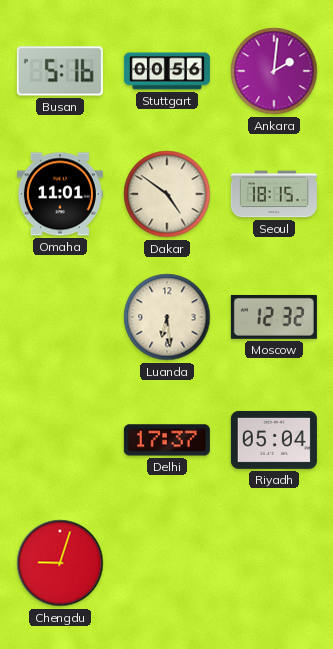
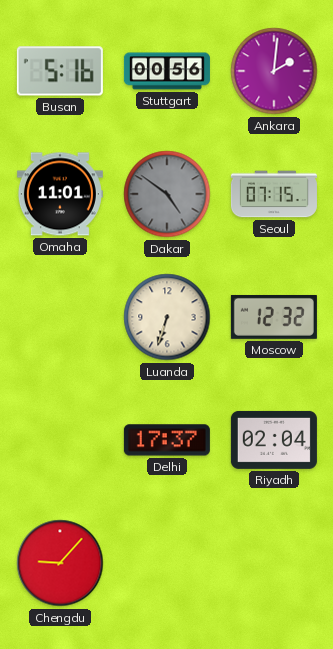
Dakar dial: cream -> grey
Seoul: 18:15 -> 07:15
Luanda: 6:29 -> 6:33
Riyadh: 05:04 -> 02:04
Chengdu: 9:03 -> 9:07
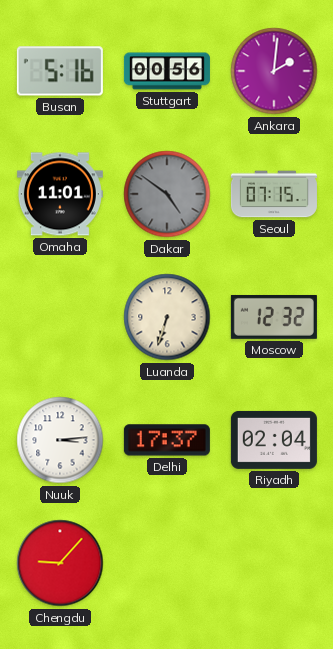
Nuuk: none -> 3:14
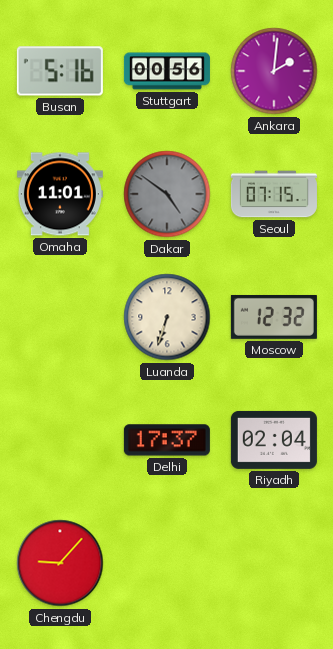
Nuuk: 3:14 -> none
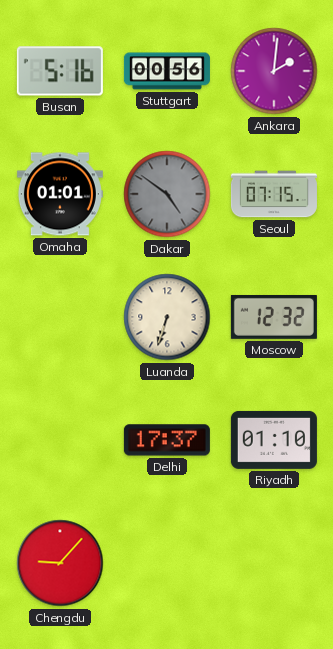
Omaha: 11:01 -> 01:01
Riyadh: 02:04 -> 01:10
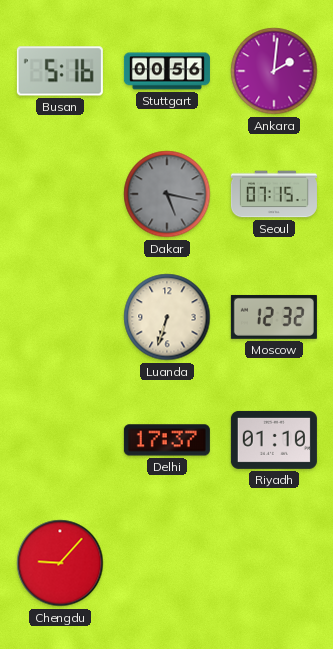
Omaha: 01:01 -> none
Dakar: 4:51 -> 5:17
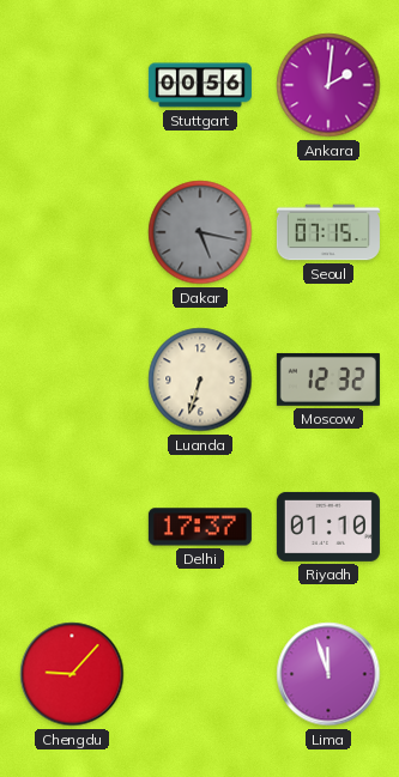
Busan: 5:16 -> none
Lima: none -> 11:57
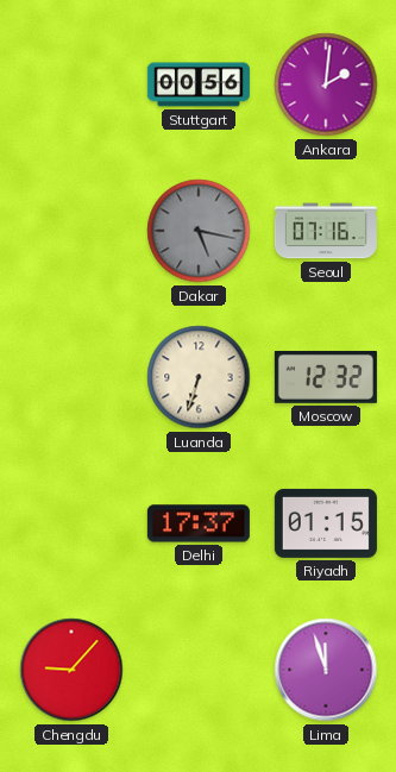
Seoul: 07:15 -> 07:16
Riyadh: 01:10 -> 01:15
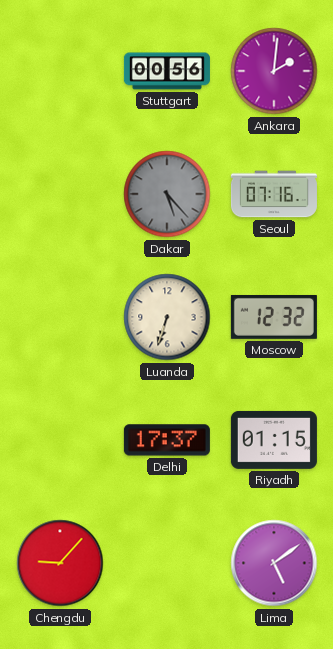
Dakar: 5:17 -> 5:23
Lima: 11:57 -> 5:09
